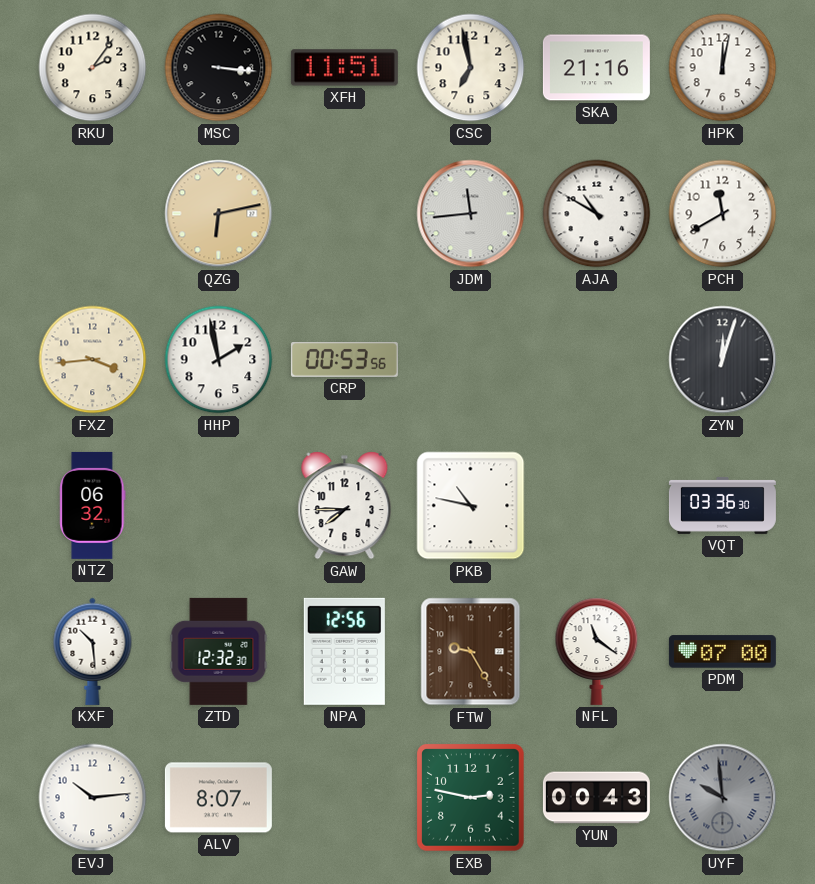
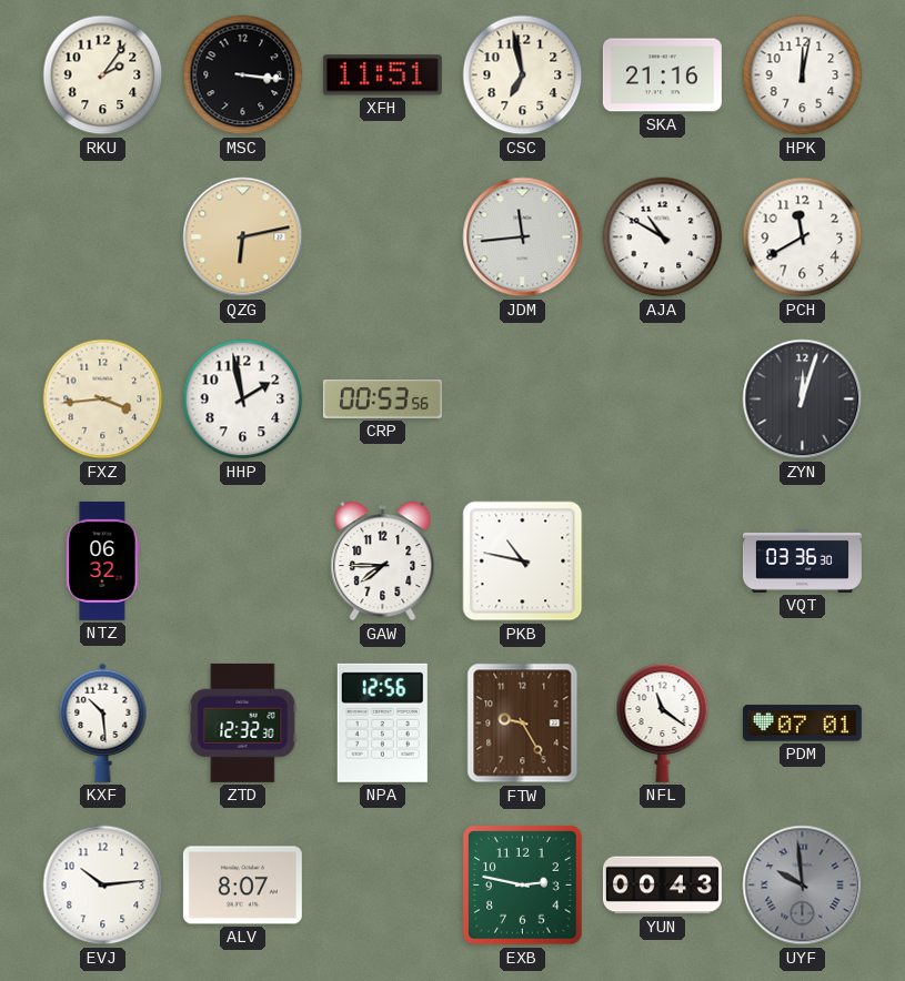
PDM: 07:00 -> 07:01
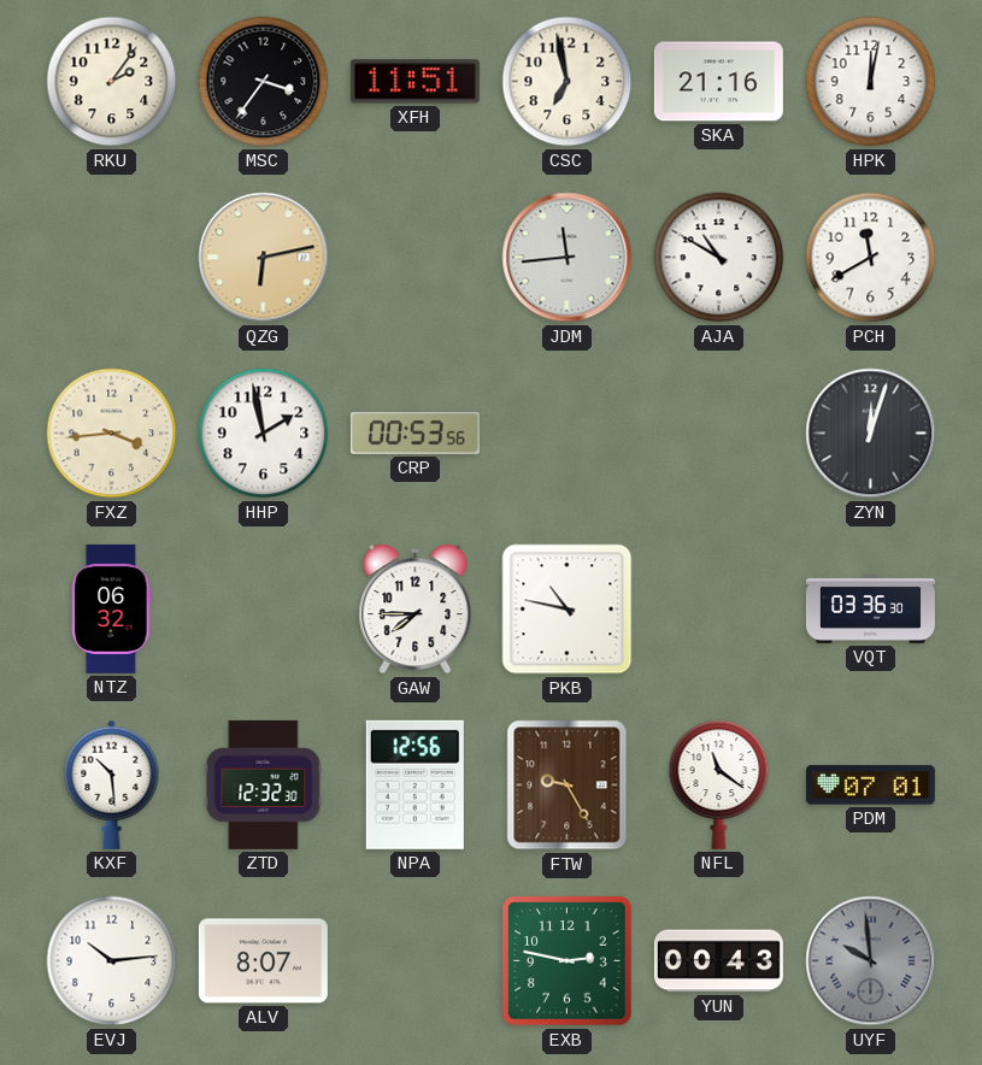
MSC: 3:16 -> 3:36
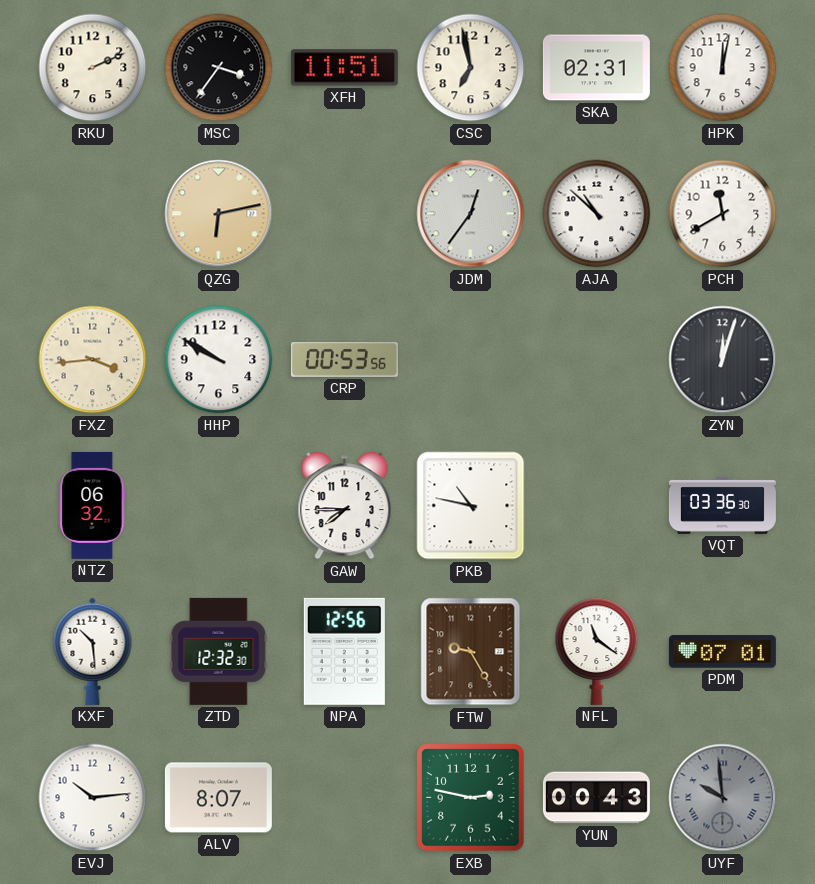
RKU: 2:06 -> 2:11
SKA: 21:16 -> 02:31
JDM: 11:44 -> 12:36
AJA: 10:50 -> 10:52
HHP: 1:58 -> 9:50
